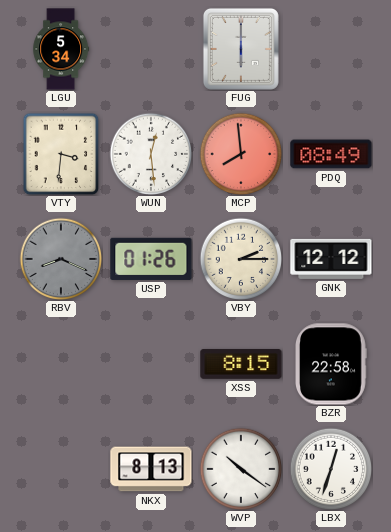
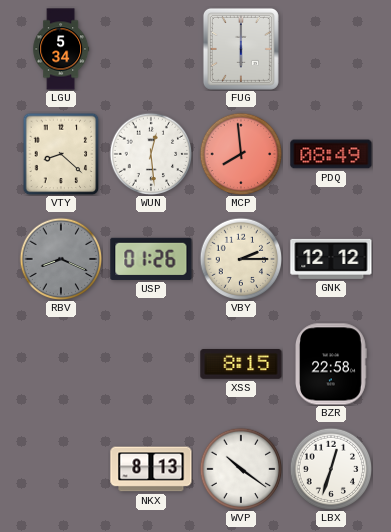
VTY: 3:31 -> 8:22
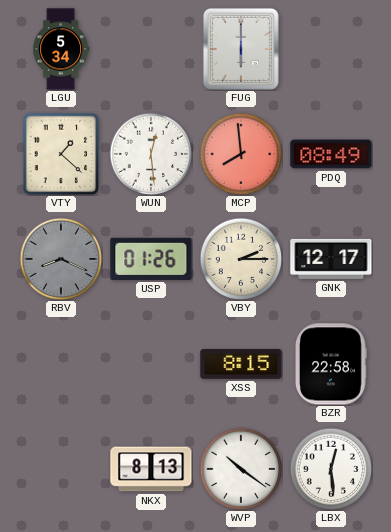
VTY: 8:22 -> 1:22
GNK: 12:12 -> 12:17
LBX: 12:33 -> 12:29
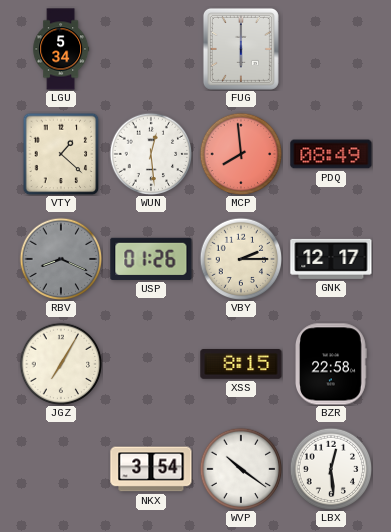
JGZ: none -> 7:05
NKX: 8:13 -> 3:54
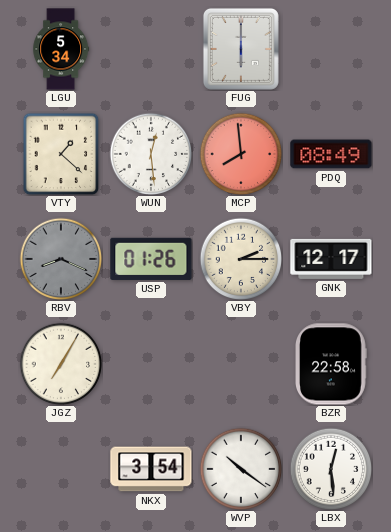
XSS: 8:15 -> none
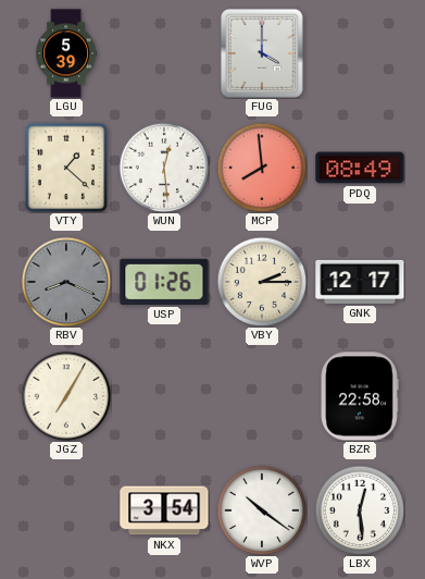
LGU: 5:34 -> 5:39
FUG: 6:00 -> 4:00
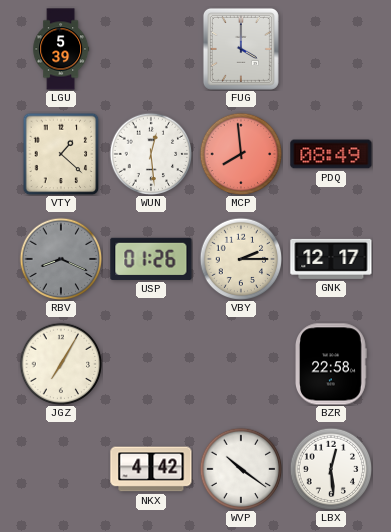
NKX: 3:54 -> 4:42
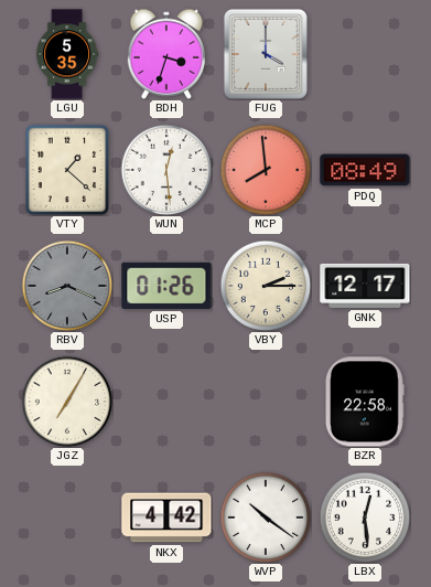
LGU: 5:39 -> 5:35
BDH: none -> 3:33
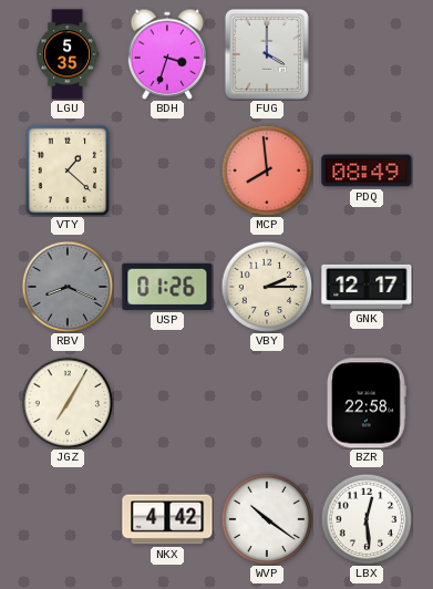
WUN: 12:29 -> none
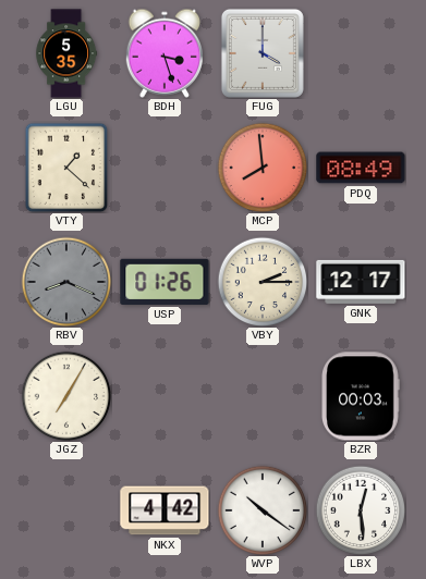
BDH: 3:33 -> 3:27
BZR: 22:58 -> 00:03
